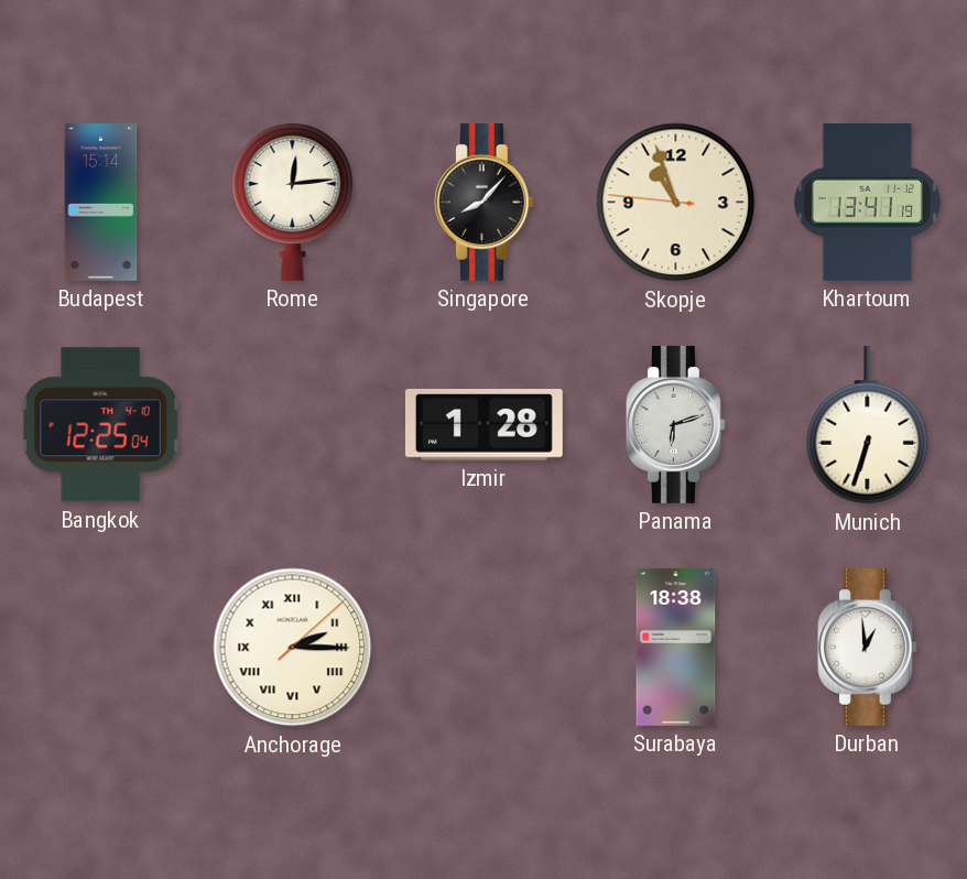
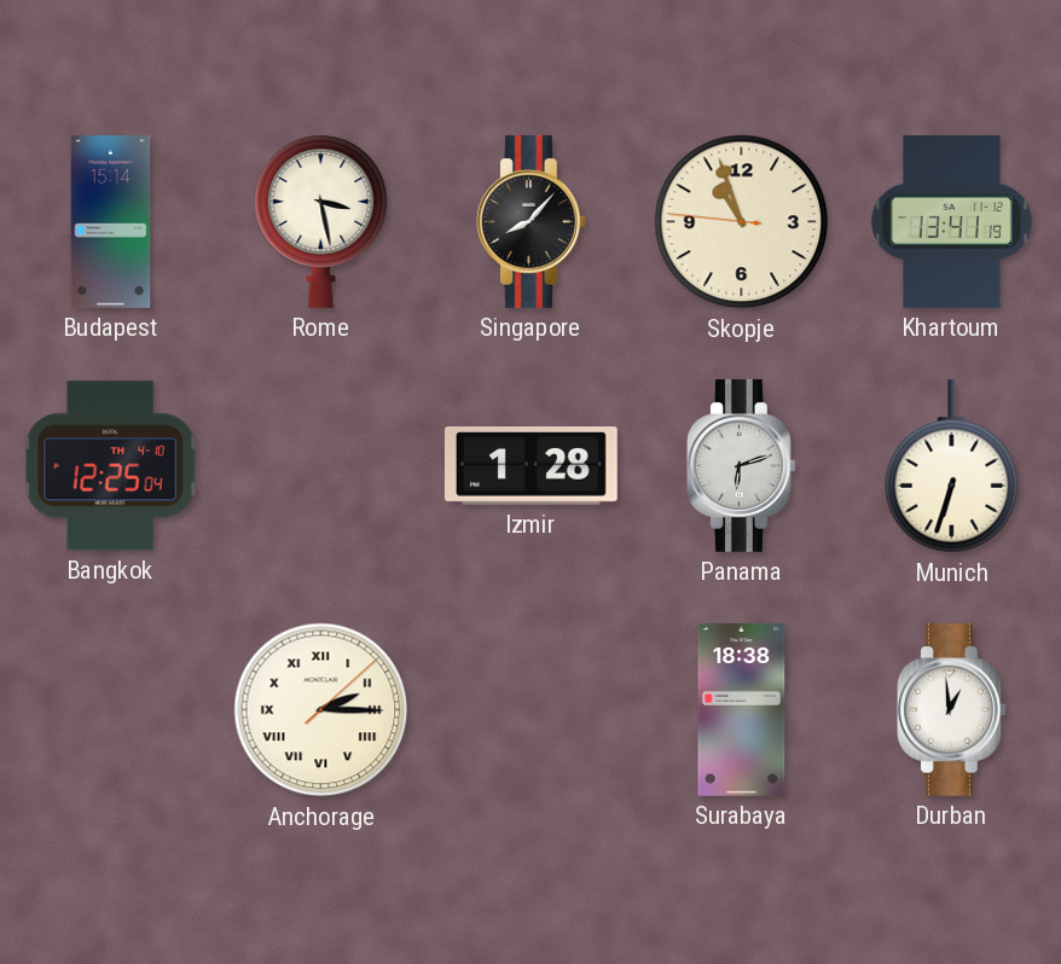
Rome: 12:14 -> 3:28
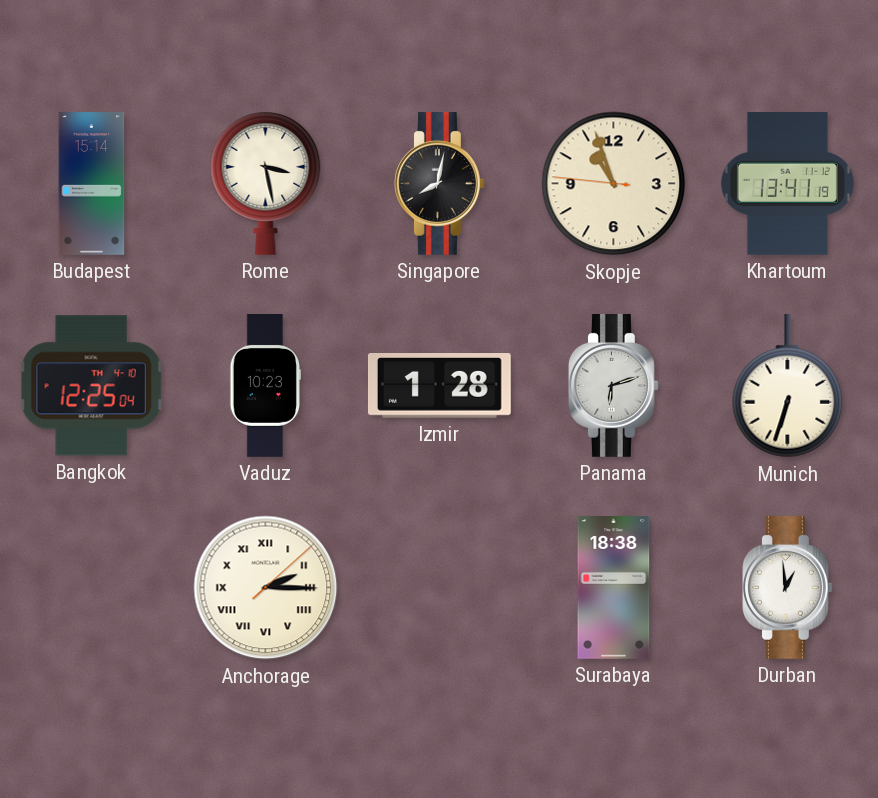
Singapore: 8:07 -> 8:02
Vaduz: none -> 10:23
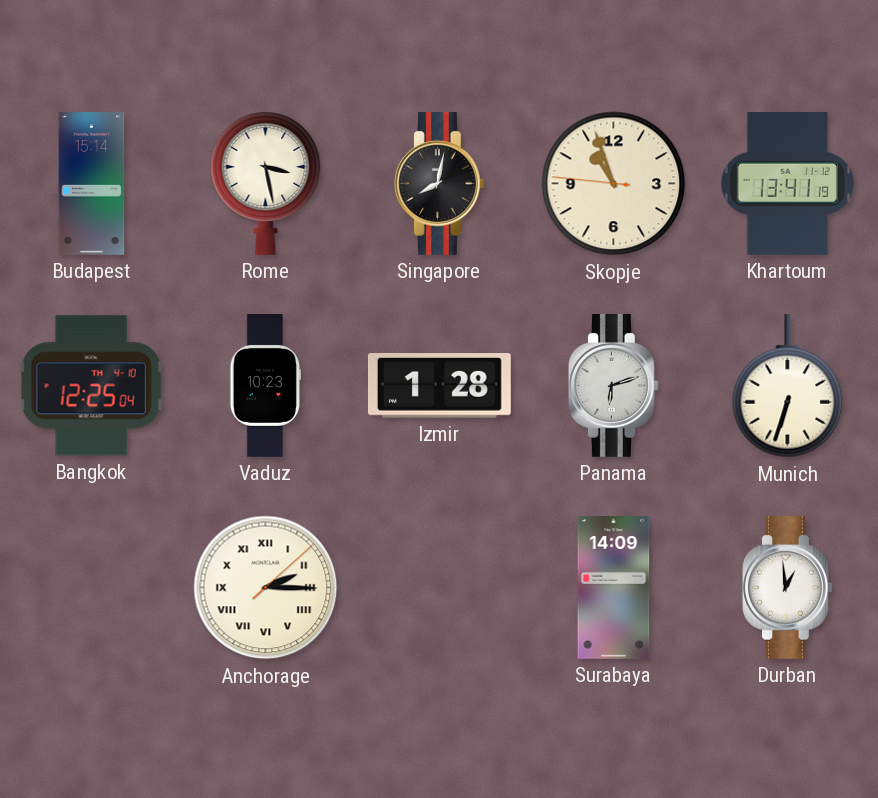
Surabaya: 18:38 -> 14:09
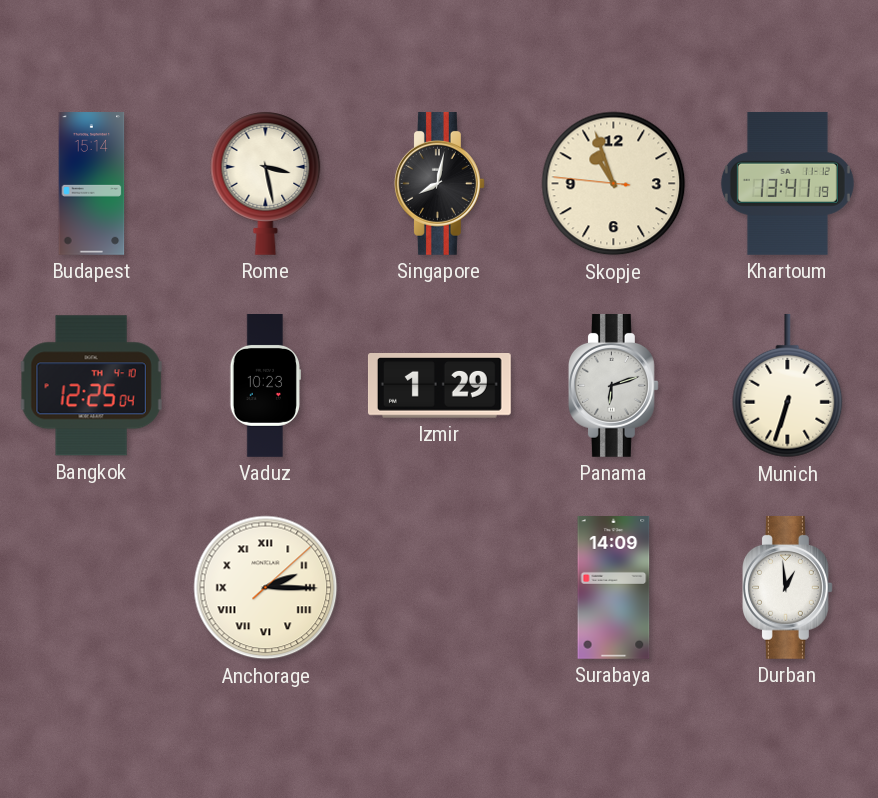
Izmir: 1:28 -> 1:29
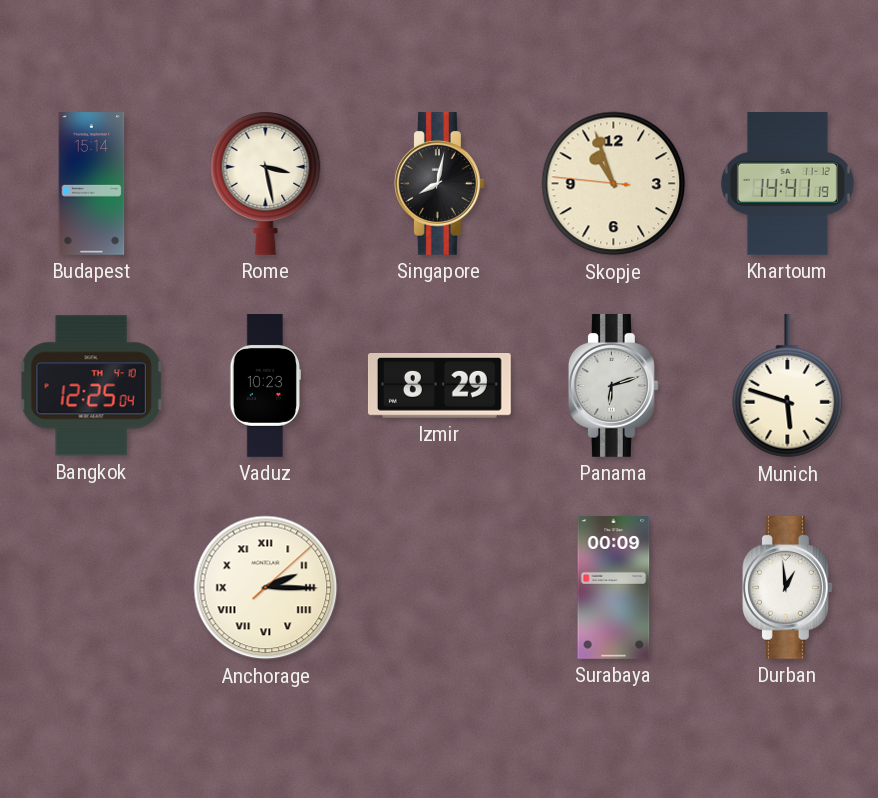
Khartoum: 13:41 -> 14:41
Izmir: 1:29 -> 8:29
Munich: 6:33 -> 5:48
Surabaya: 14:09 -> 00:09
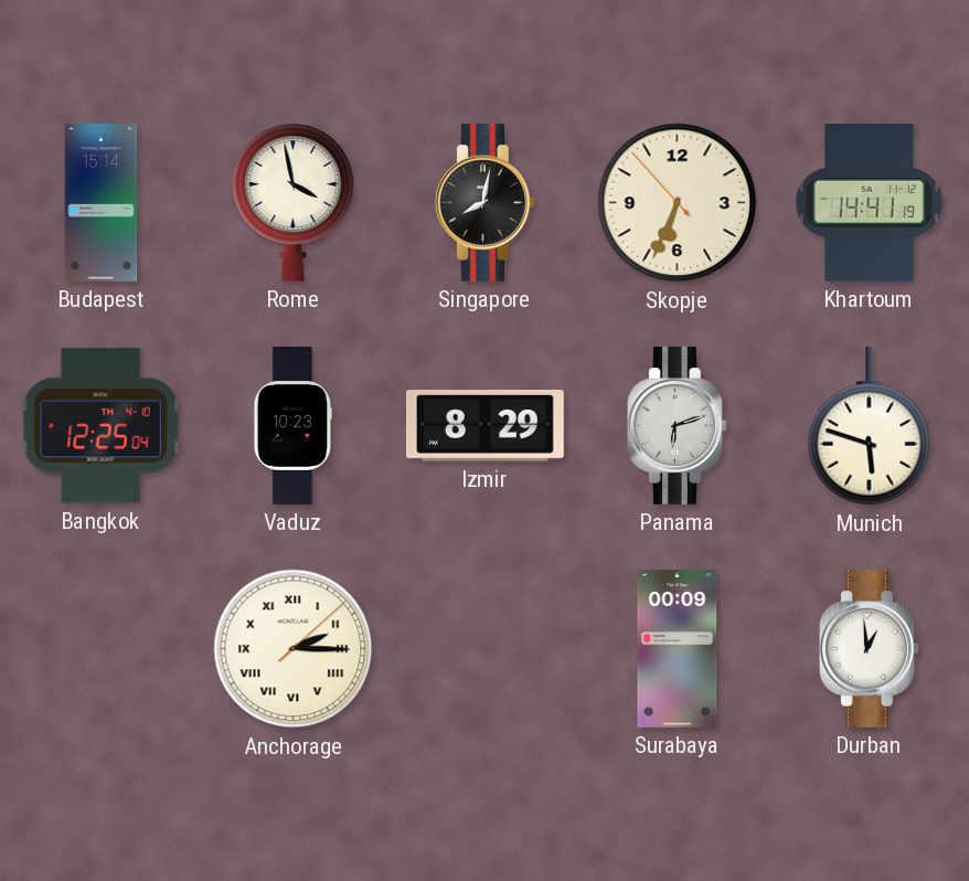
Rome: 3:28 -> 3:58
Skopje: 10:56 -> 6:33
